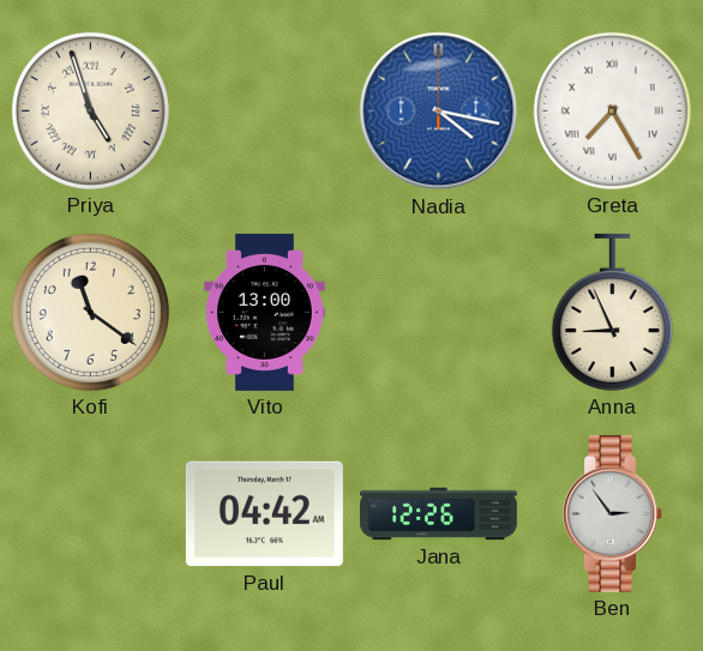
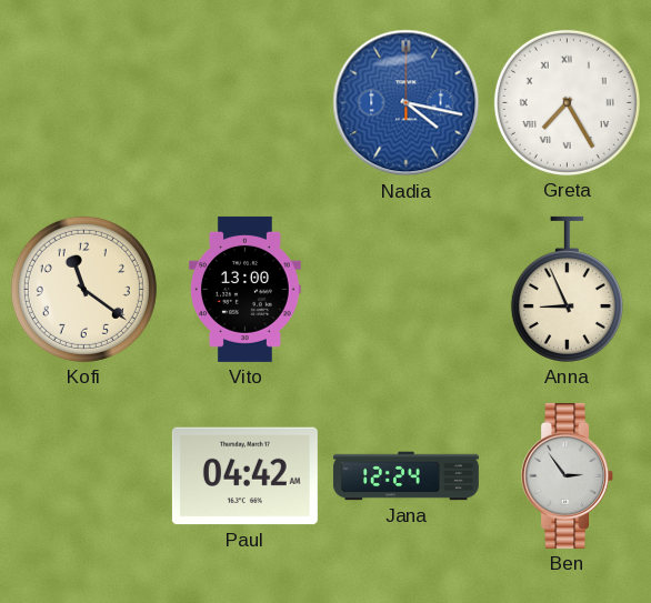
Priya: 4:57 -> none
Jana: 12:26 -> 12:24
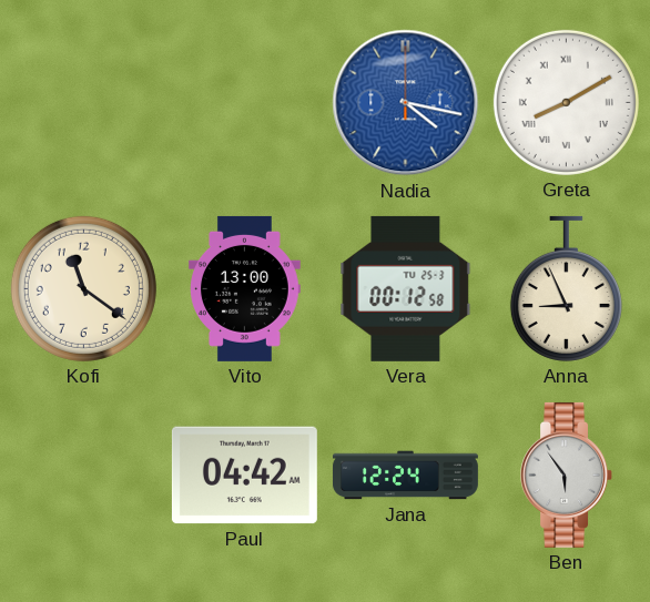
Greta: 7:25 -> 8:10
Vera: none -> 00:12
Ben: 2:54 -> 5:54
